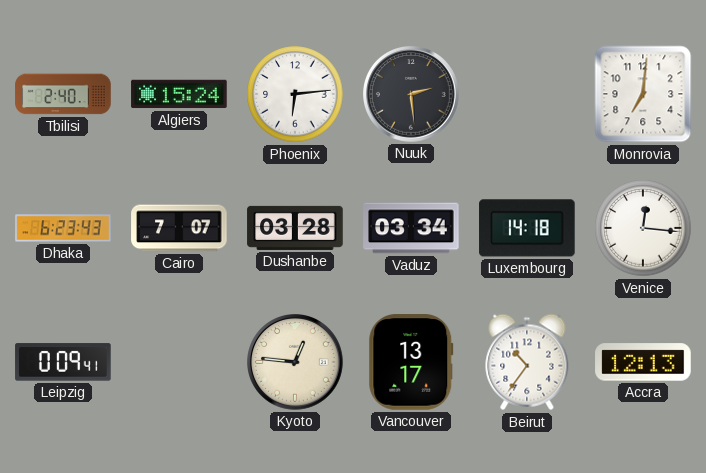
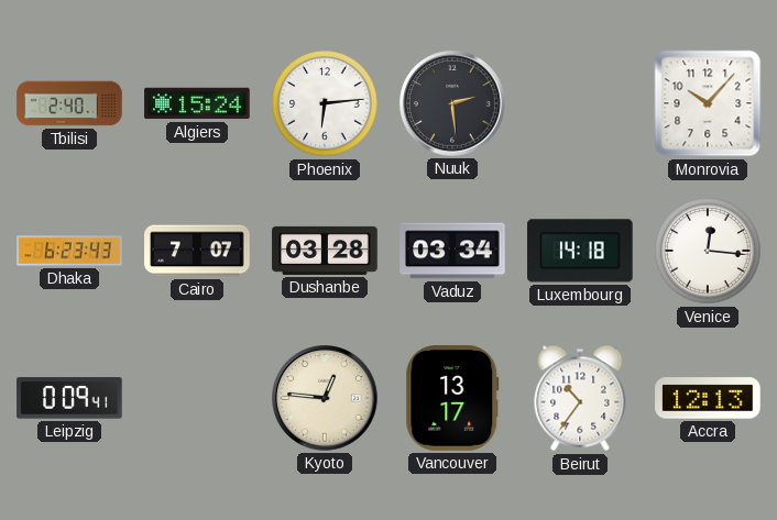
Monrovia: 7:01 -> 10:07
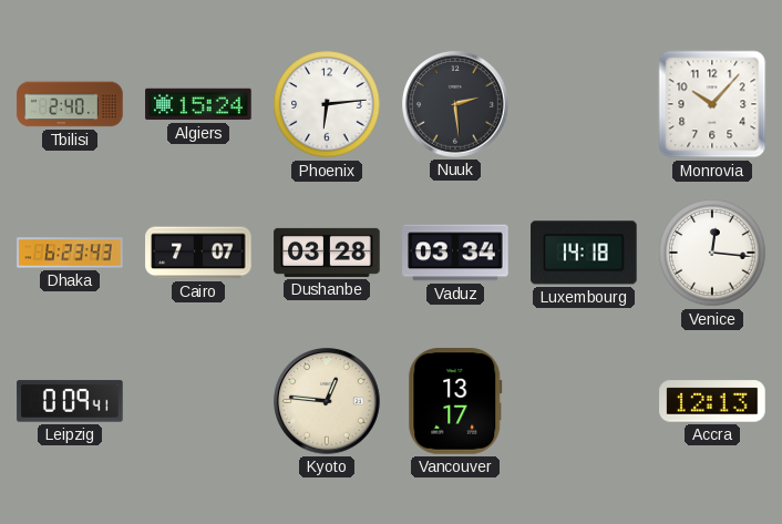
Beirut: 10:36 -> none
